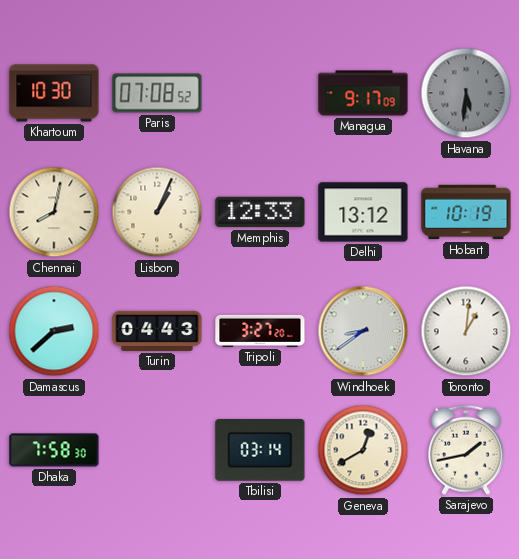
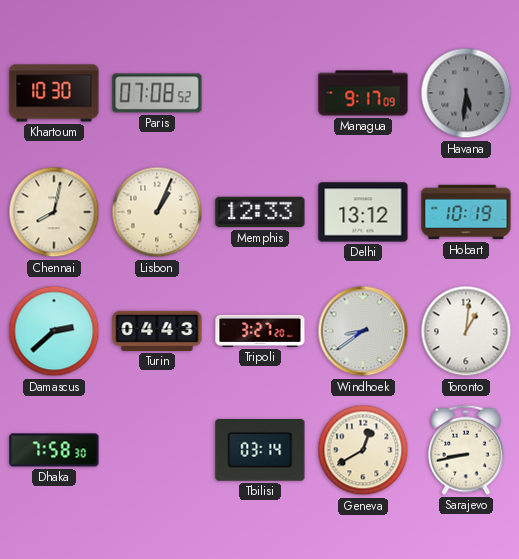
Sarajevo: 1:43 -> 8:43
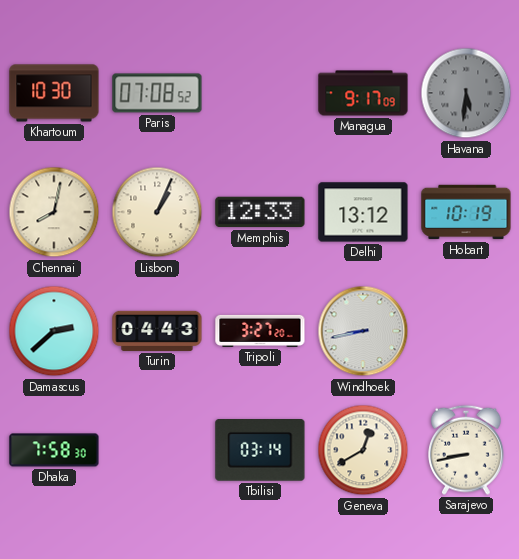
Windhoek: 8:39 -> 8:43
Toronto: 1:01 -> none
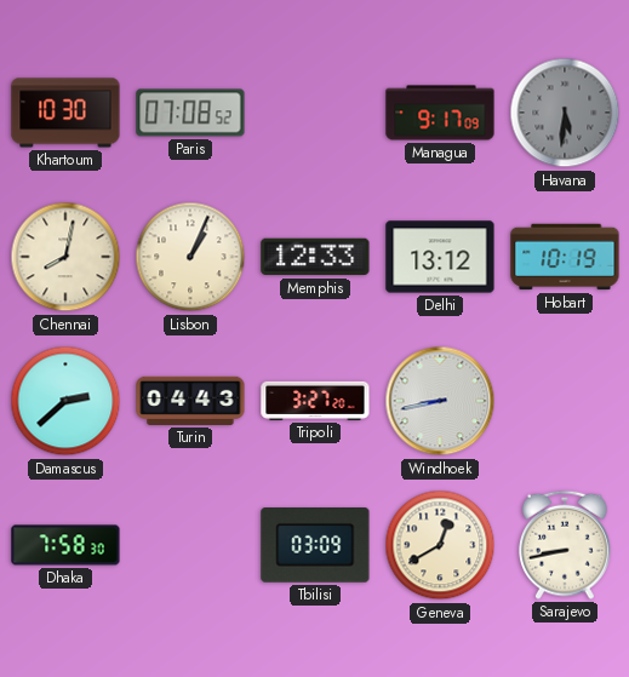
Tbilisi: 03:14 -> 03:09
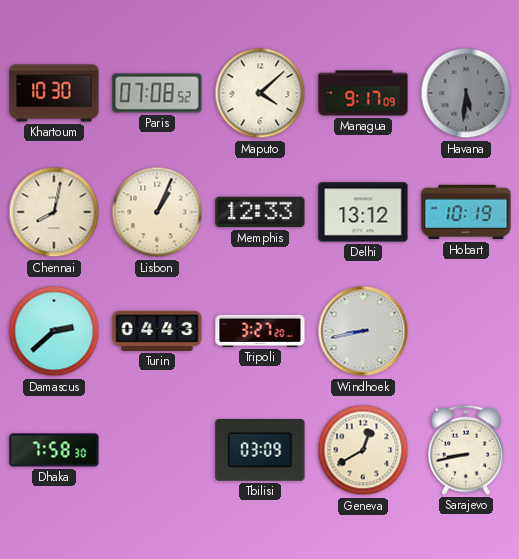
Maputo: none -> 4:08
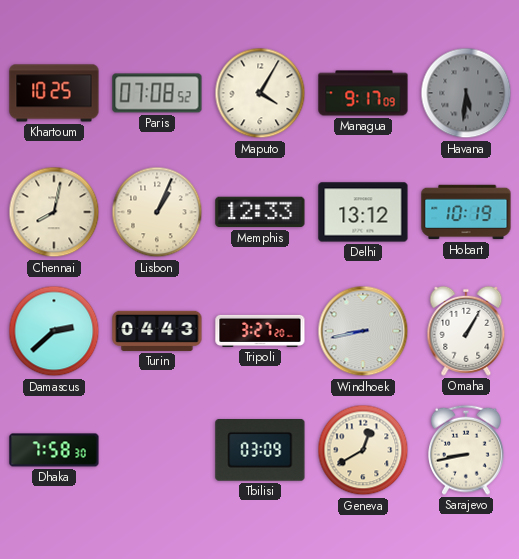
Khartoum: 10:30 -> 10:25
Maputo: 4:08 -> 4:05
Omaha: none -> 1:05
